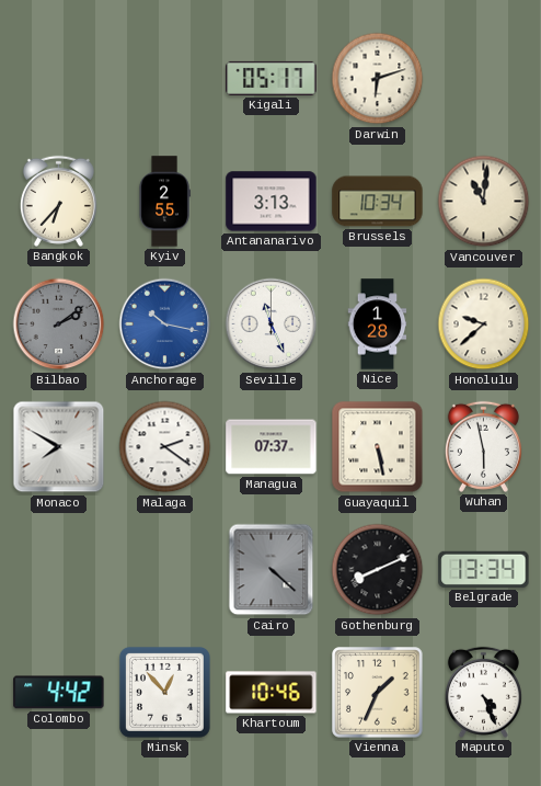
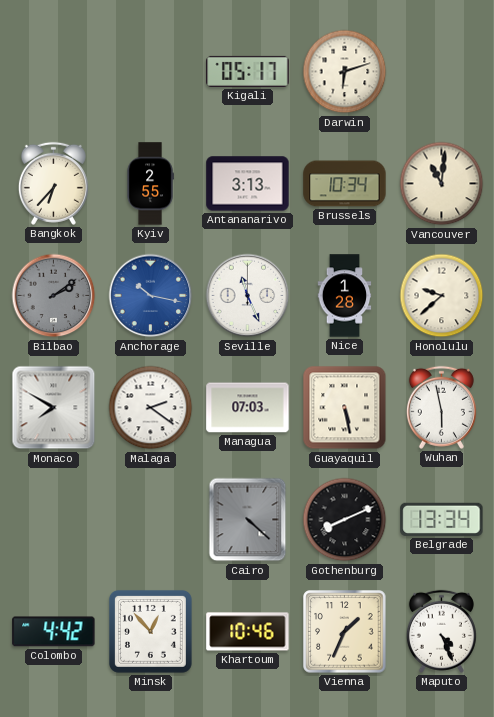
Managua: 07:37 -> 07:03
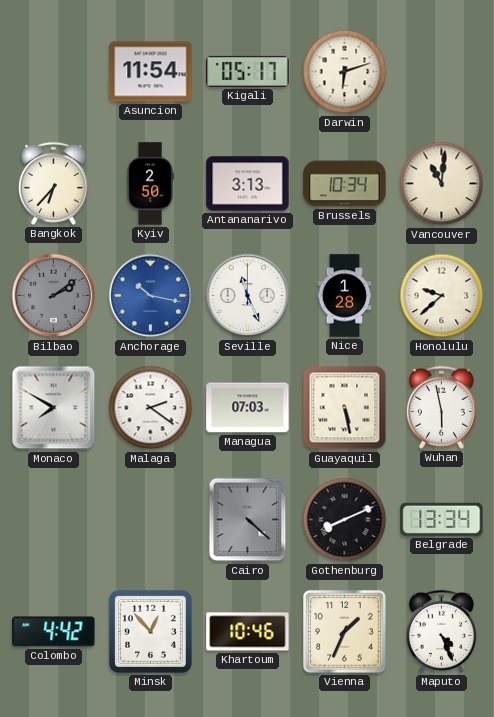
Asuncion: none -> 11:54
Kyiv: 2:55 -> 2:50
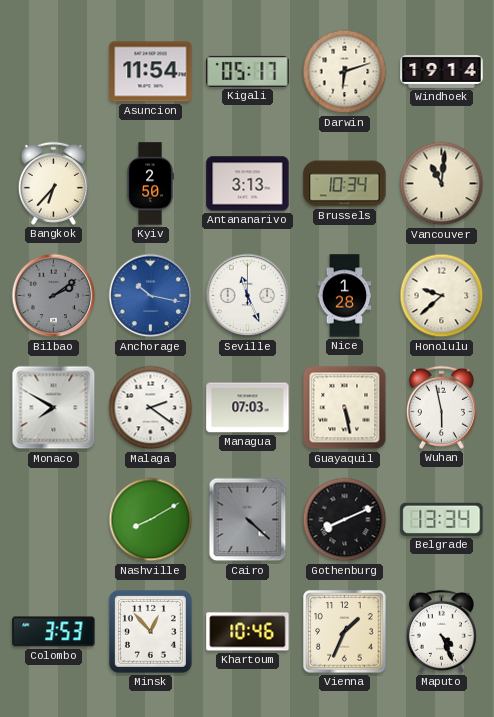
Windhoek: none -> 19:14
Nashville: none -> 8:10
Colombo: 4:42 -> 3:53
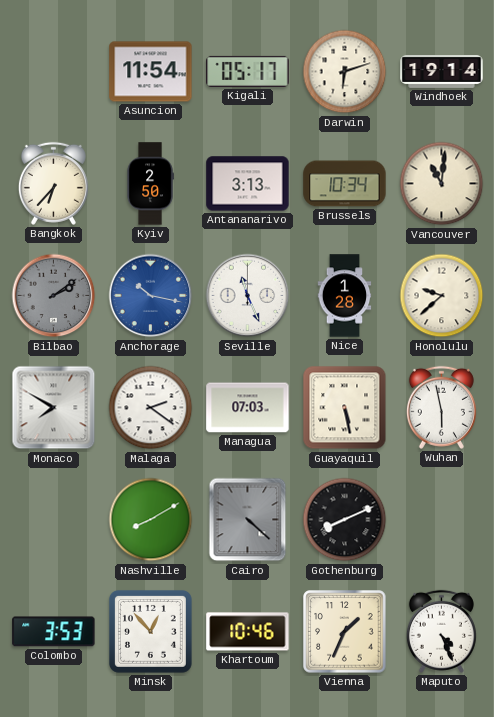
Belgrade: 13:34 -> none
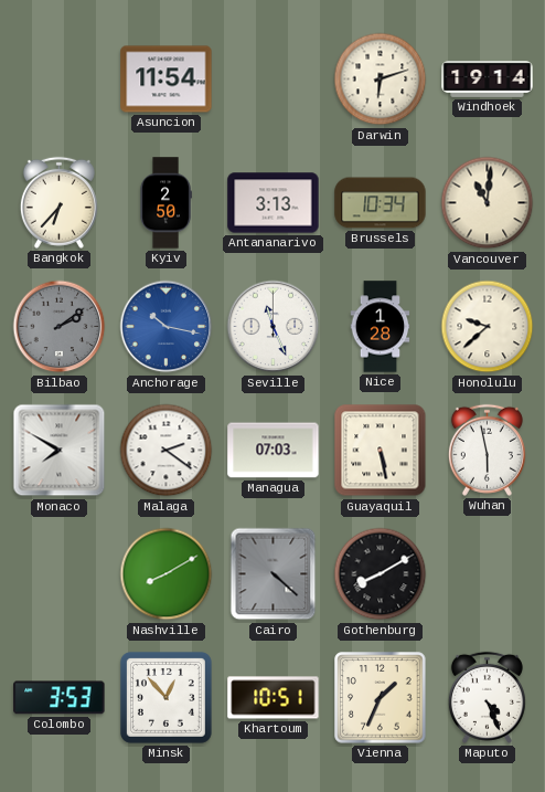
Kigali: 05:17 -> none
Gothenburg: 8:11 -> 8:10
Khartoum: 10:46 -> 10:51
